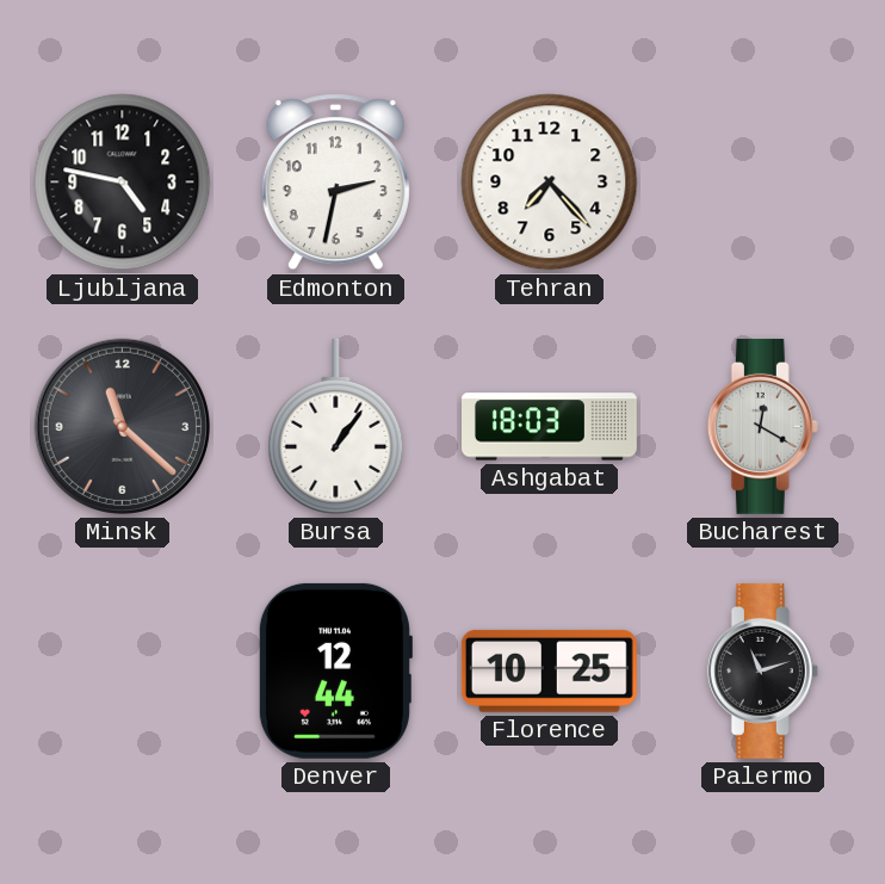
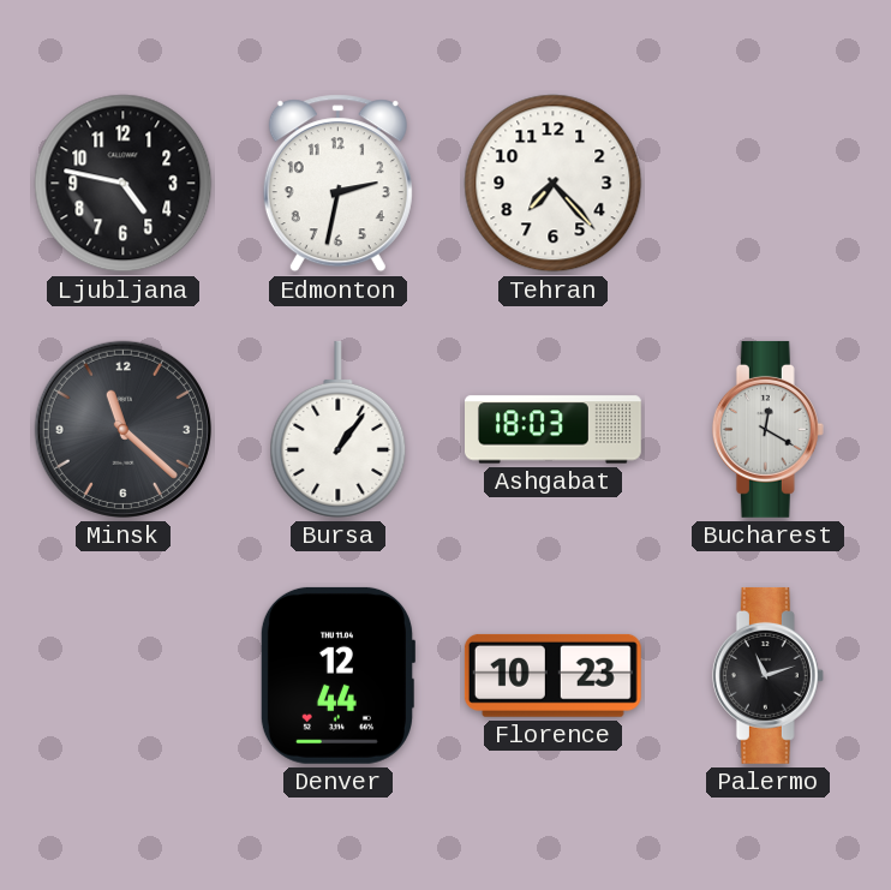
Florence: 10:25 -> 10:23
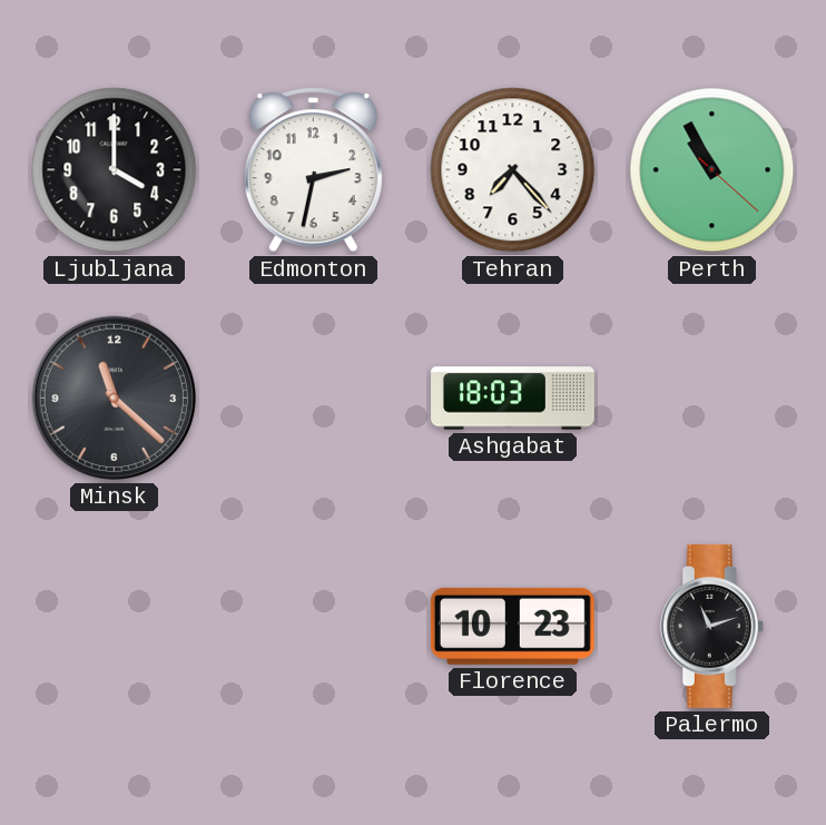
Ljubljana: 4:47 -> 4:00
Perth: none -> 10:55
Bursa: 1:06 -> none
Bucharest: 12:20 -> none
Denver: 12:44 -> none
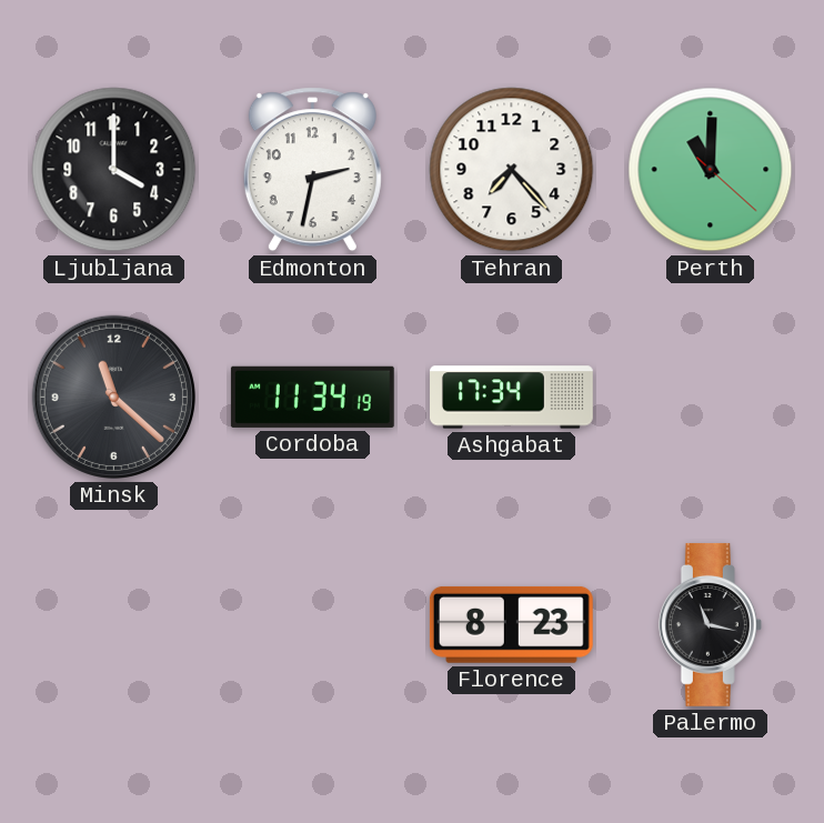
Perth: 10:55 -> 11:00
Cordoba: none -> 11:34
Ashgabat: 18:03 -> 17:34
Florence: 10:23 -> 8:23
Palermo: 11:12 -> 11:17
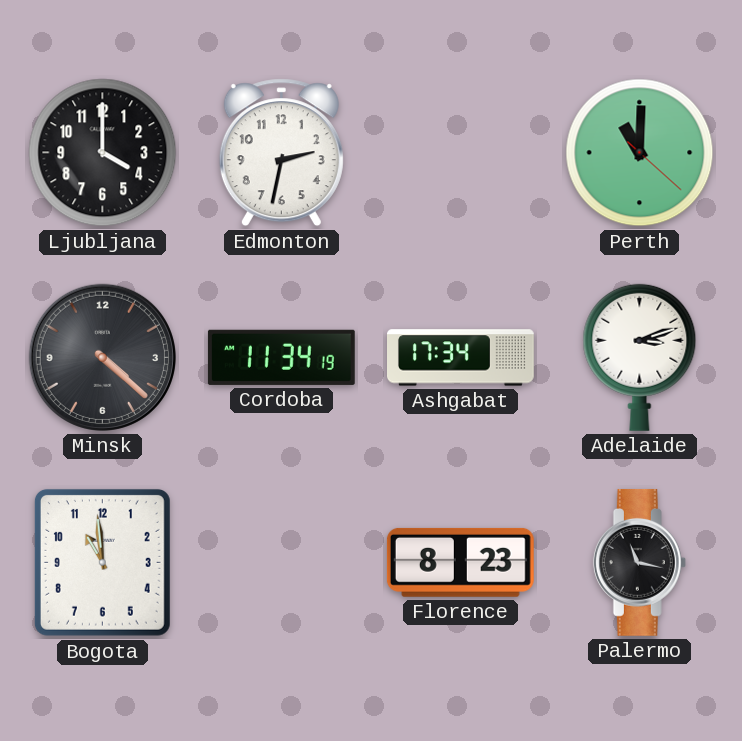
Tehran: 7:23 -> none
Minsk: 11:22 -> 4:22
Adelaide: none -> 3:12
Bogota: none -> 10:59
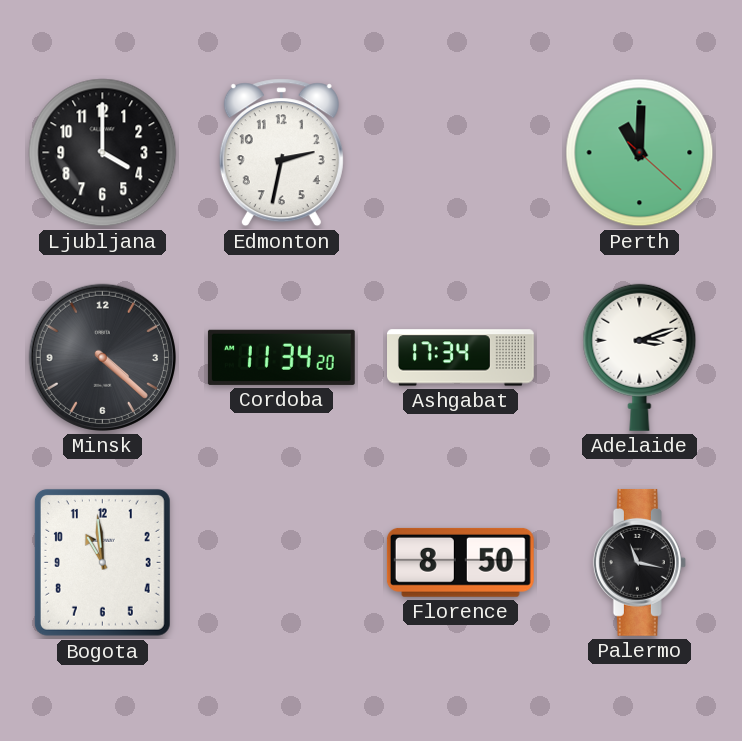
Cordoba: 11:34:19 -> 11:34:20
Florence: 8:23 -> 8:50
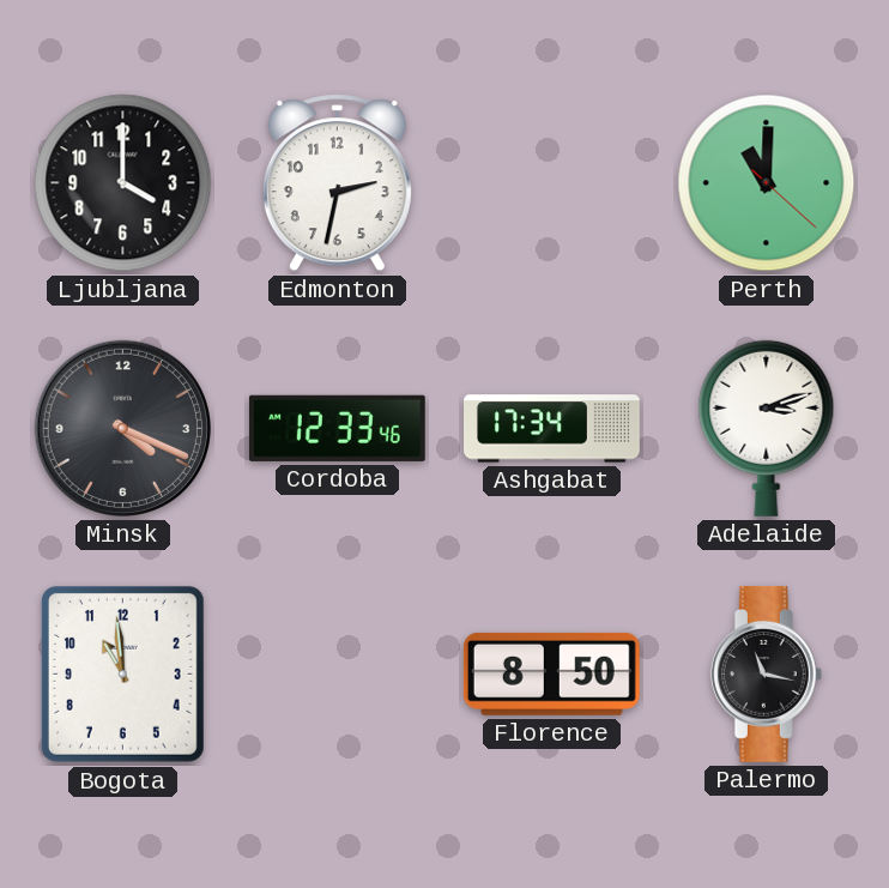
Minsk: 4:22 -> 4:19
Cordoba: 11:34 -> 12:33
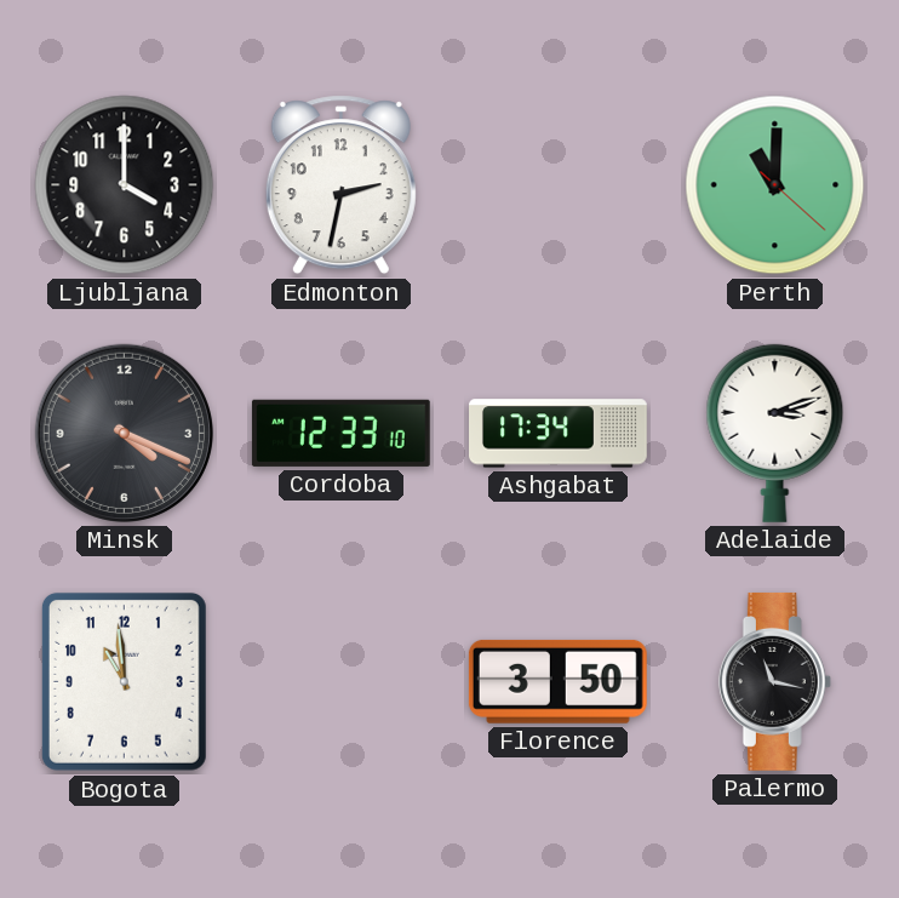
Cordoba: 12:33:46 -> 12:33:10
Florence: 8:50 -> 3:50
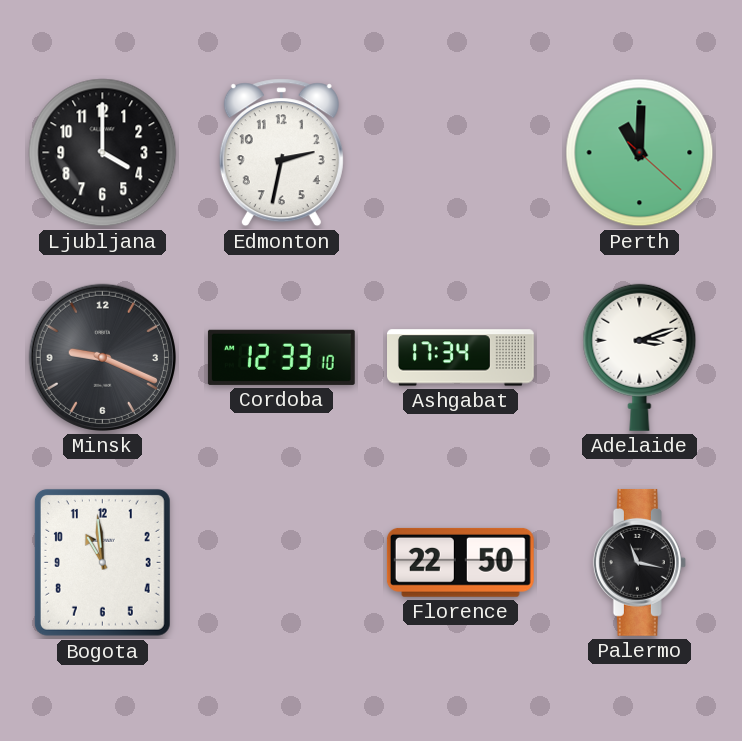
Minsk: 4:19 -> 9:19
Florence: 3:50 -> 22:50
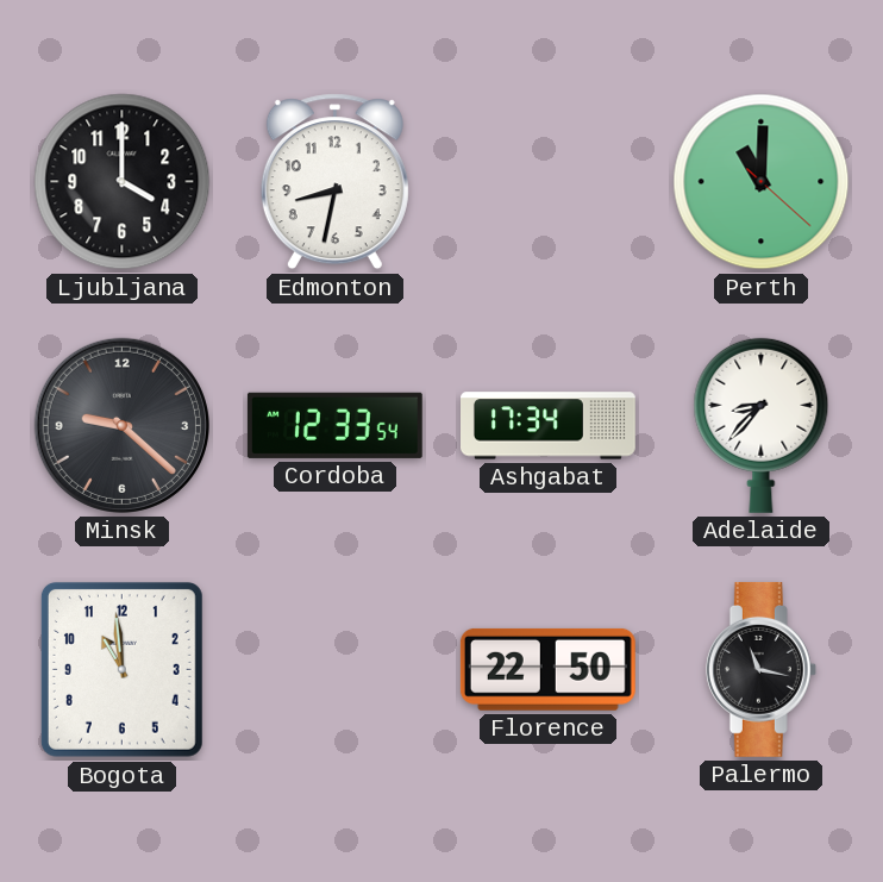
Edmonton: 2:32 -> 8:32
Minsk: 9:19 -> 9:22
Cordoba: 12:33:10 -> 12:33:54
Adelaide: 3:12 -> 8:37
